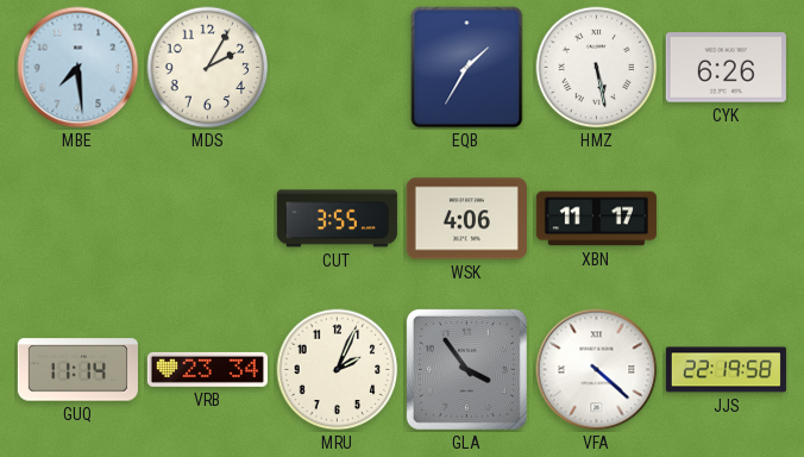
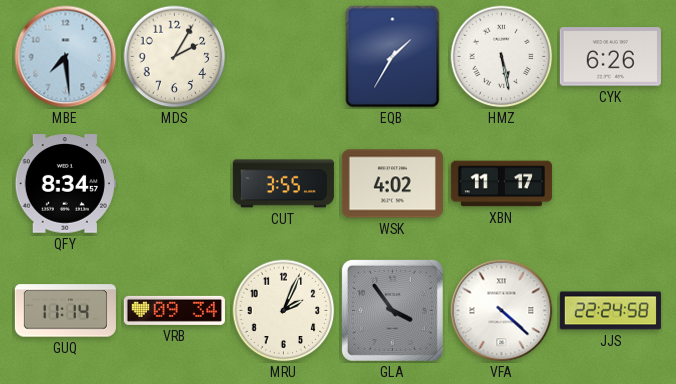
QFY: none -> 8:34
WSK: 4:06 -> 4:02
VRB: 23:34 -> 09:34
JJS: 22:19 -> 22:24
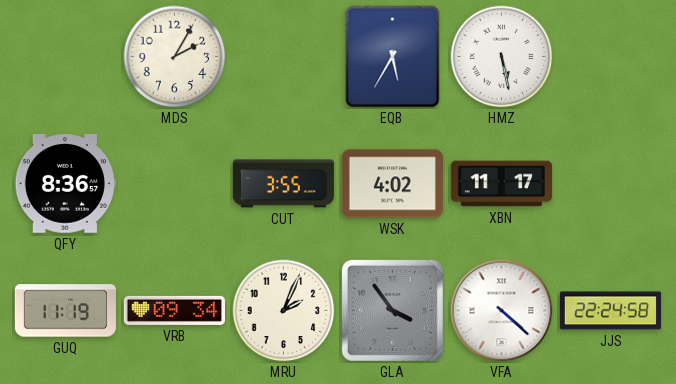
MBE: 7:29 -> none
EQB: 1:35 -> 5:35
CYK: 6:26 -> none
QFY: 8:34 -> 8:36
GUQ: 11:14 -> 11:19
